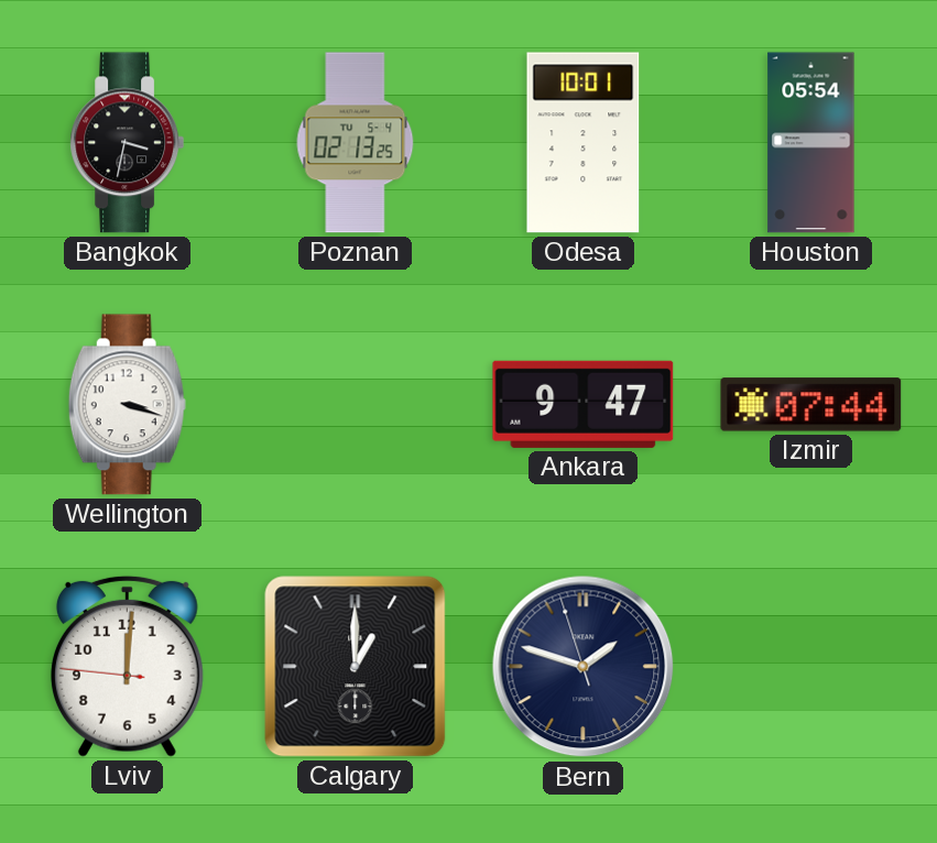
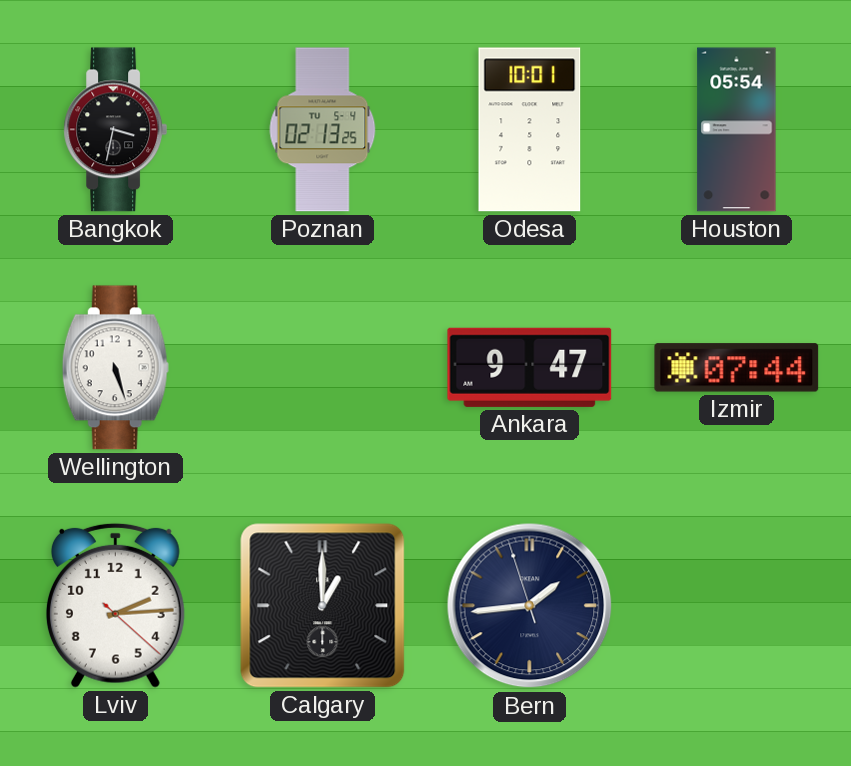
Wellington: 3:18 -> 5:27
Lviv: 12:00 -> 2:14
Bern: 1:47 -> 1:43
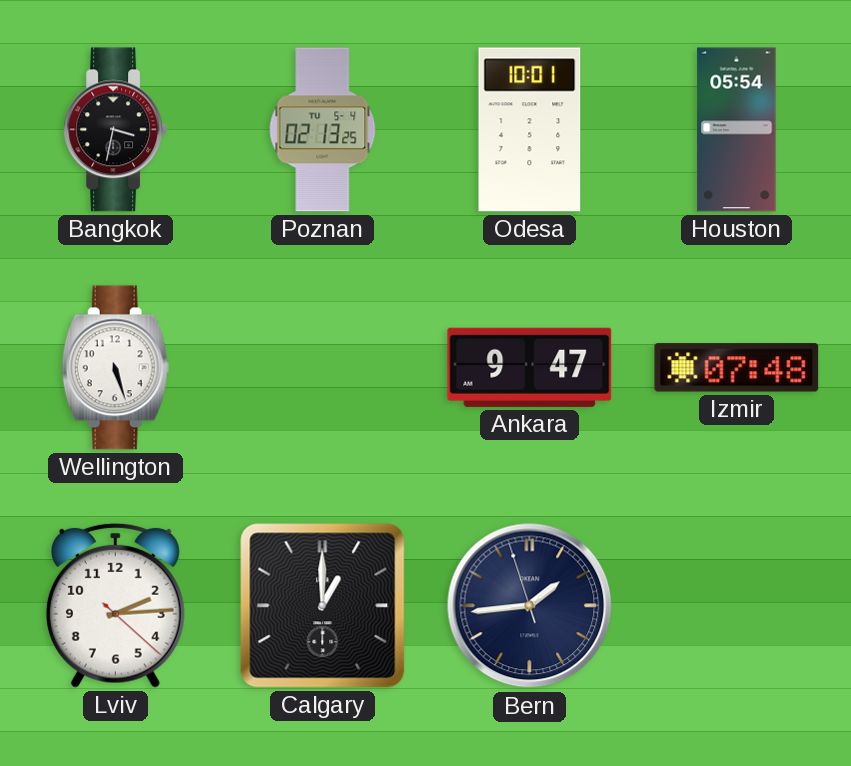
Izmir: 07:44 -> 07:48
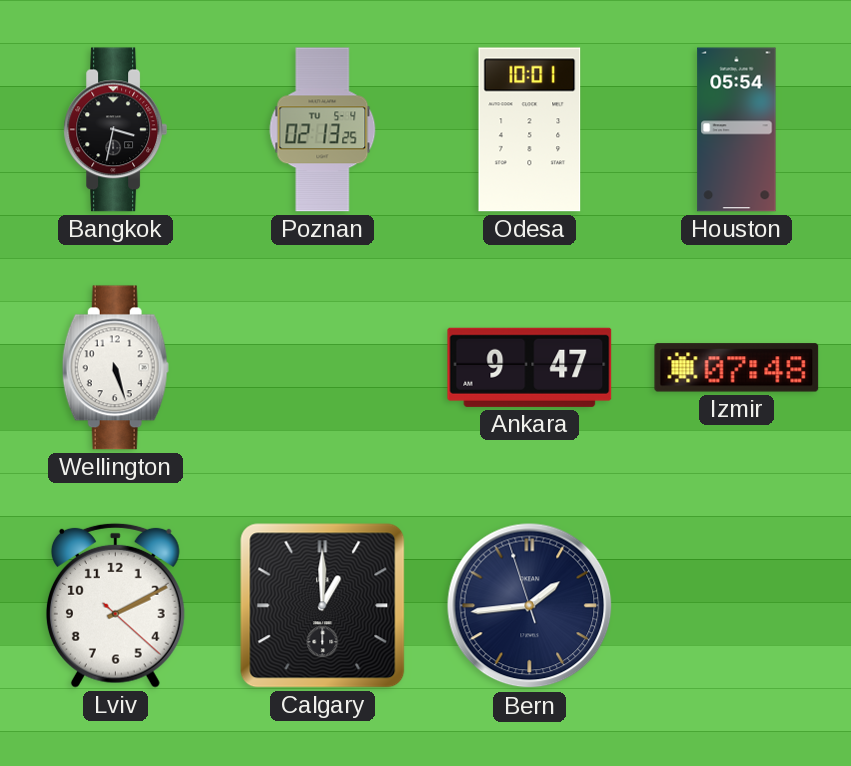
Lviv: 2:14 -> 2:10
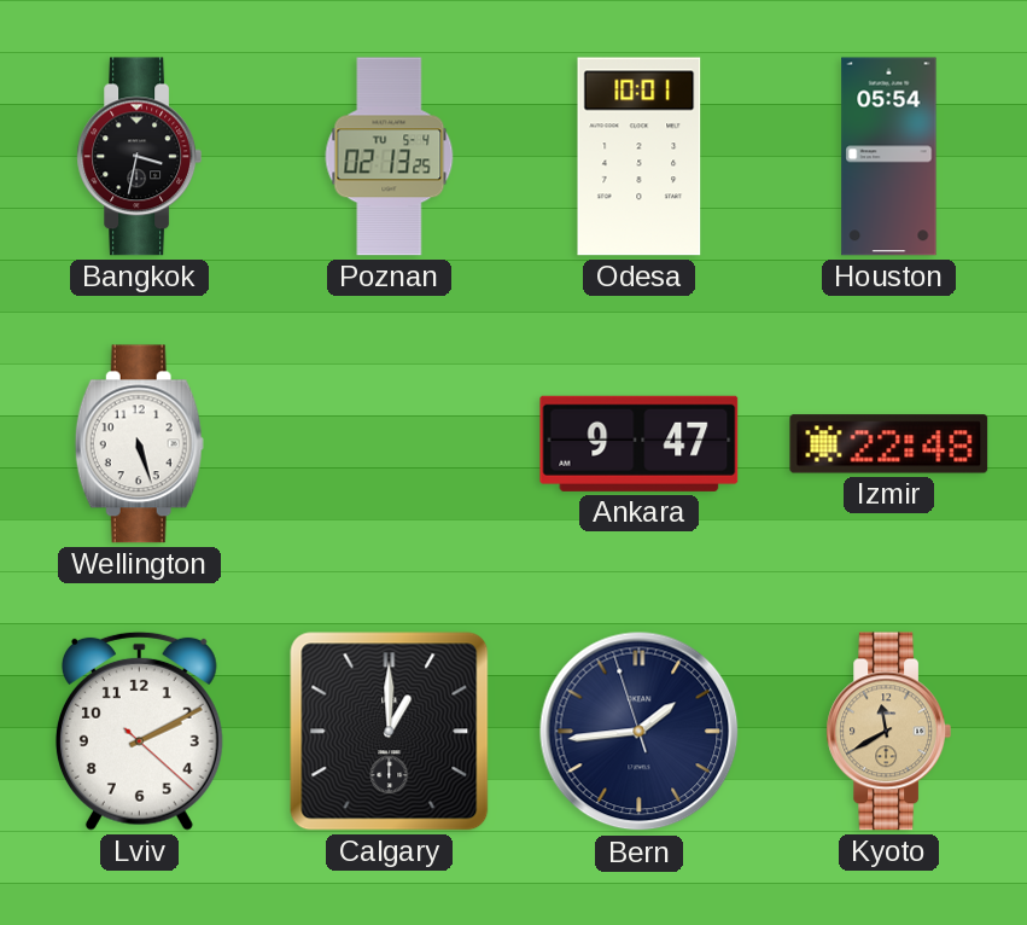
Izmir: 07:48 -> 22:48
Kyoto: none -> 11:40
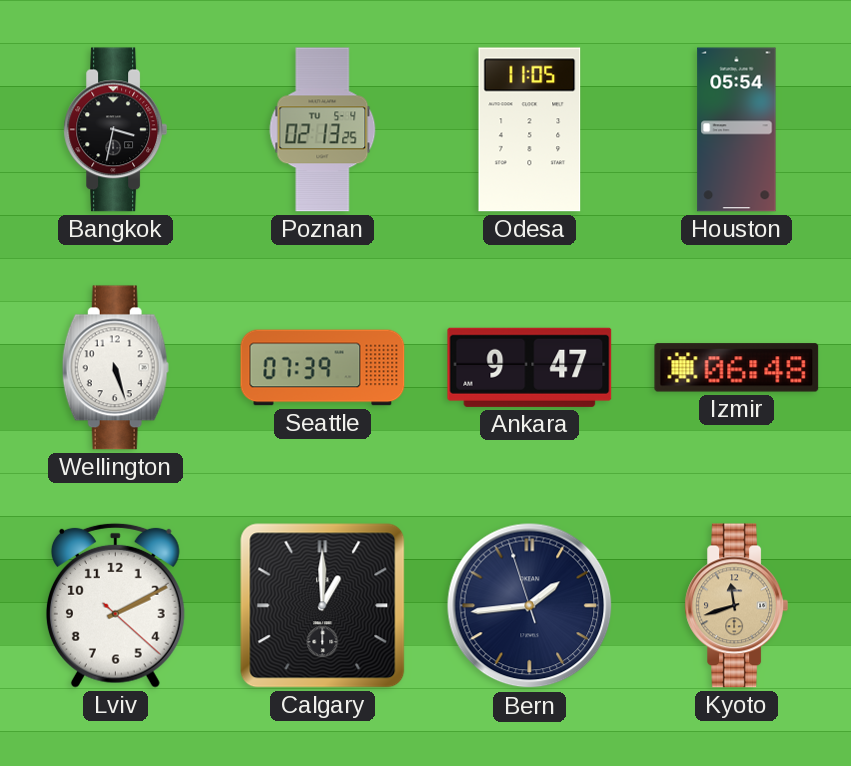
Odesa: 10:01 -> 11:05
Seattle: none -> 07:39
Izmir: 22:48 -> 06:48
Kyoto: 11:40 -> 11:42
